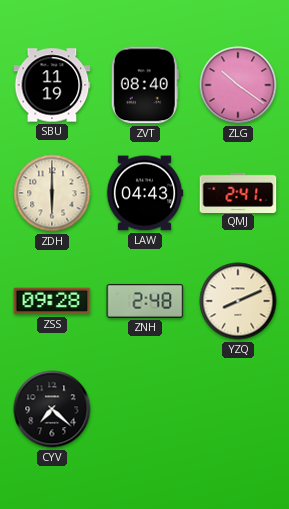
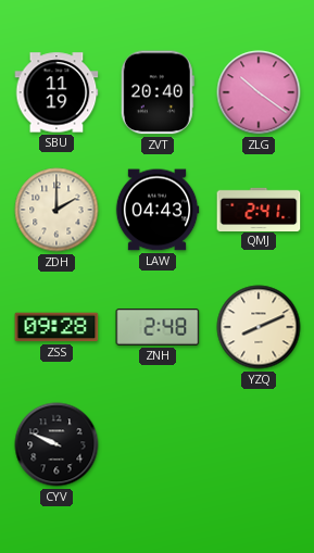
ZVT: 08:40 -> 20:40
ZDH: 6:00 -> 2:00
CYV: 7:22 -> 9:49
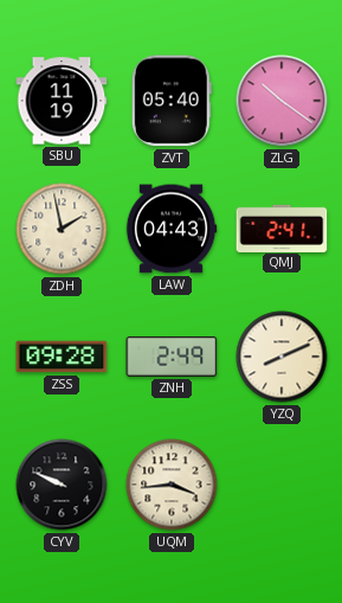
ZVT: 20:40 -> 05:40
ZDH: 2:00 -> 1:58
ZNH: 2:48 -> 2:49
UQM: none -> 3:44
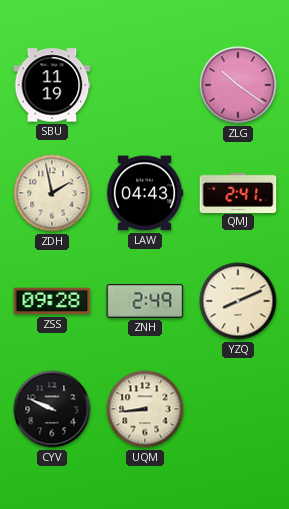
ZVT: 05:40 -> none
UQM: 3:44 -> 8:44
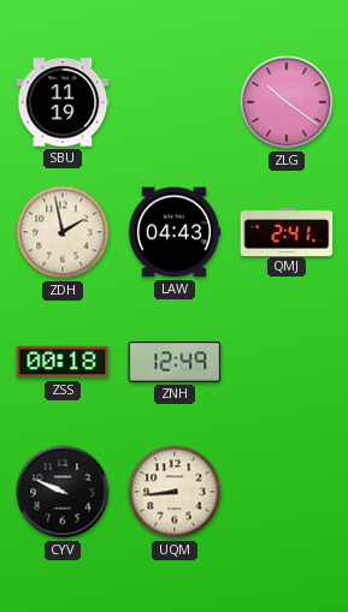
ZSS: 09:28 -> 00:18
ZNH: 2:49 -> 12:49
YZQ: 8:11 -> none
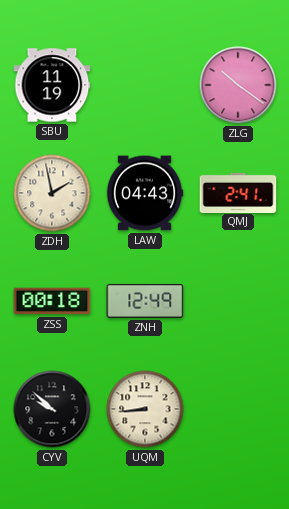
CYV: 9:49 -> 9:52
